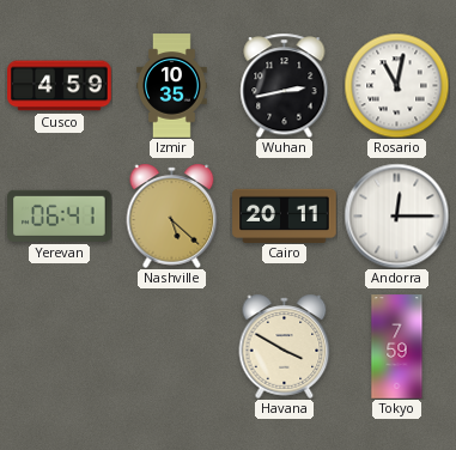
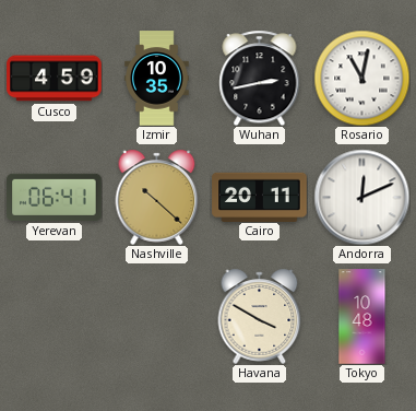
Nashville: 5:22 -> 10:22
Andorra: 12:15 -> 12:11
Tokyo: 7:59 -> 10:48
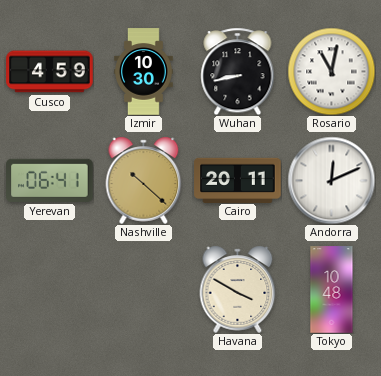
Izmir: 10:35 -> 10:30
Wuhan: 2:43 -> 8:43
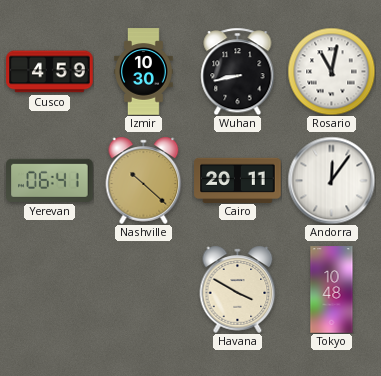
Andorra: 12:11 -> 12:06
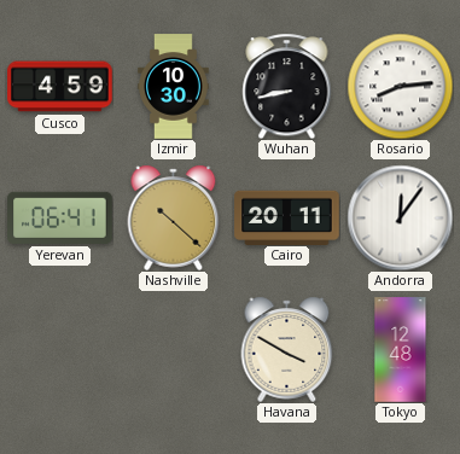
Rosario: 11:02 -> 8:14
Tokyo: 10:48 -> 12:48
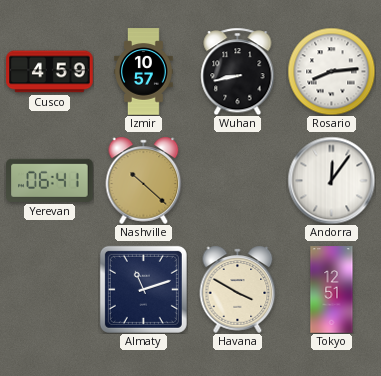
Izmir: 10:30 -> 10:57
Cairo: 20:11 -> none
Almaty: none -> 11:12
Tokyo: 12:48 -> 12:51
